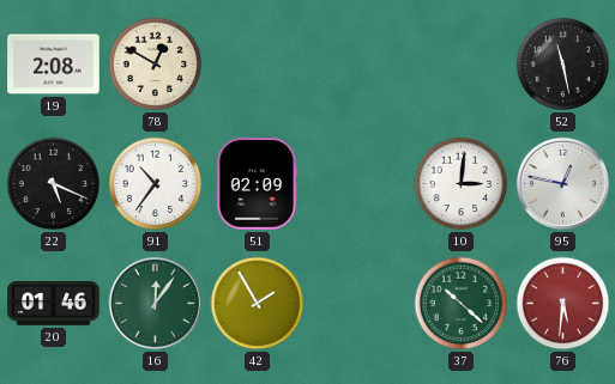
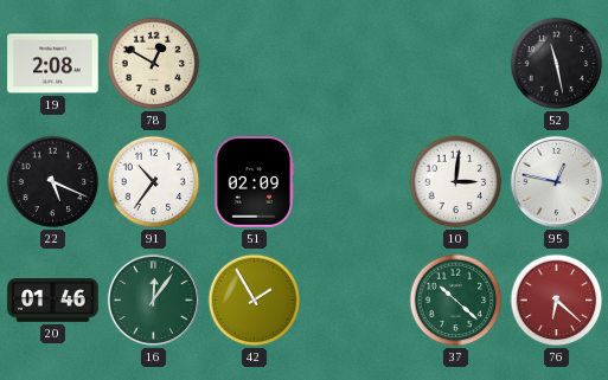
76: 5:31 -> 6:22
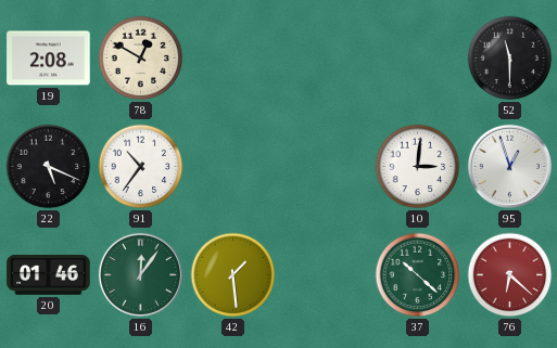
52: 11:28 -> 11:30
51: 02:09 -> none
95: 12:47 -> 12:57
42: 1:55 -> 1:29
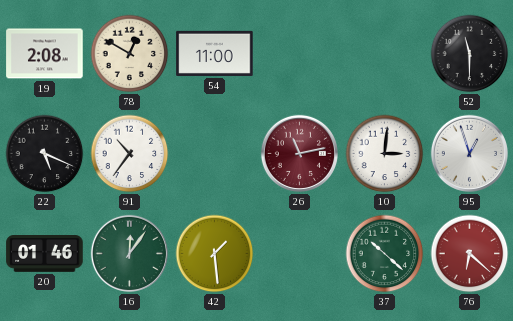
54: none -> 11:00
26: none -> 11:13
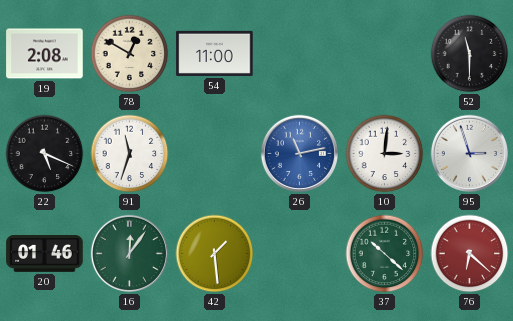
91: 10:36 -> 11:33
26 dial: burgundy -> blue
95: 12:57 -> 2:57
